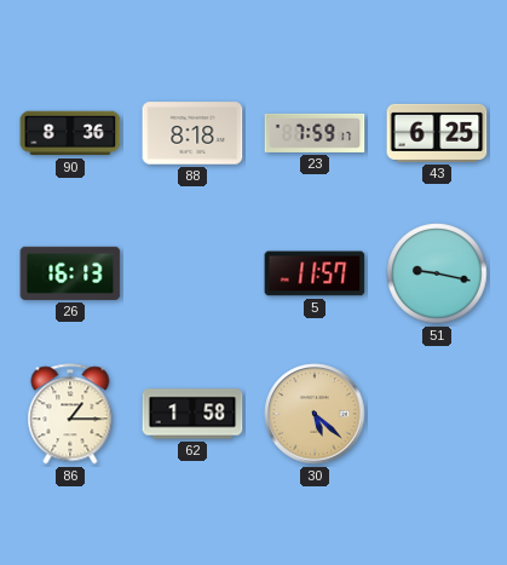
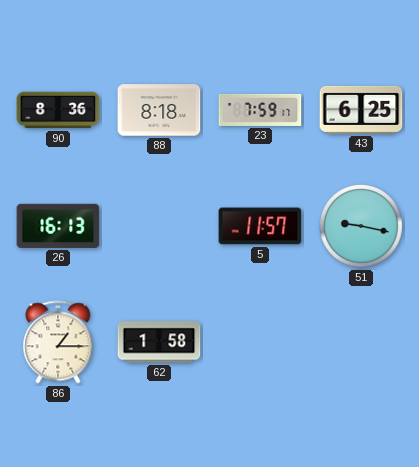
30: 5:22 -> none
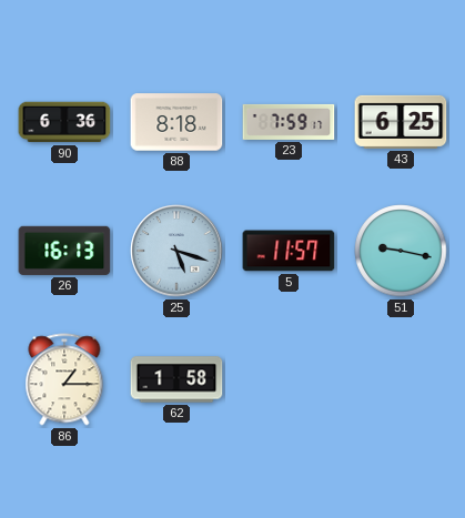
90: 8:36 -> 6:36
25: none -> 5:18
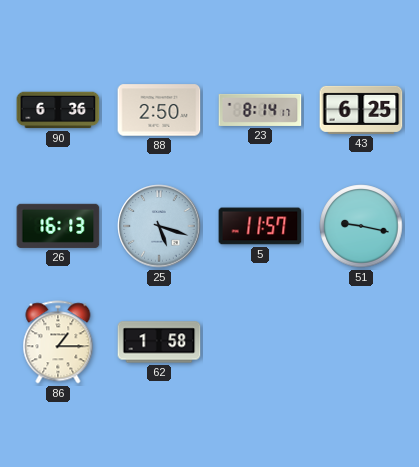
88: 8:18 -> 2:50
23: 7:59 -> 8:14
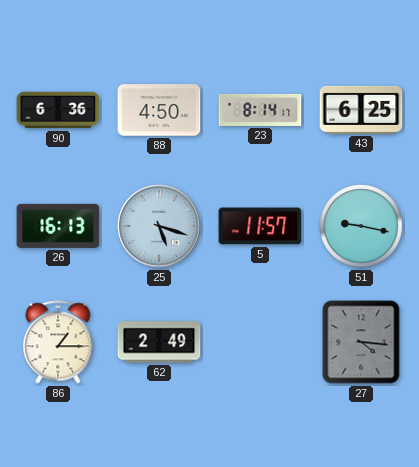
88: 2:50 -> 4:50
62: 1:58 -> 2:49
27: none -> 4:16
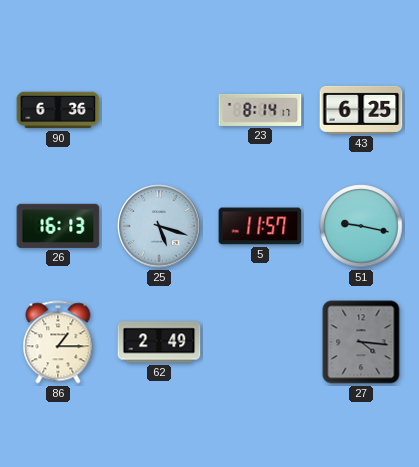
88: 4:50 -> none
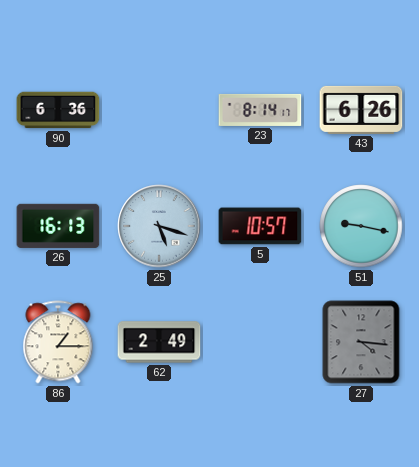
43: 6:25 -> 6:26
5: 11:57 -> 10:57
